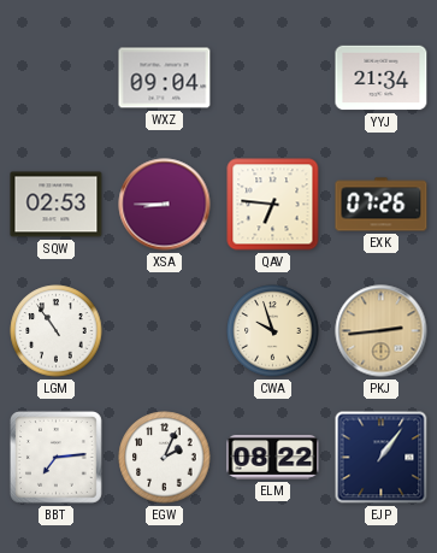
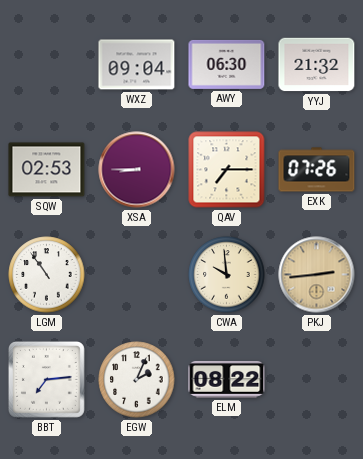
AWY: none -> 06:30
YYJ: 21:34 -> 21:32
QAV: 6:46 -> 7:15
CWA: 9:57 -> 9:59
EJP: 1:06 -> none
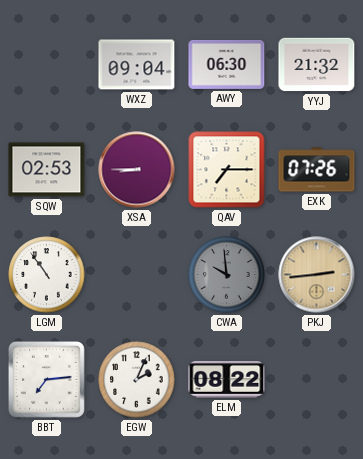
CWA dial: cream -> grey
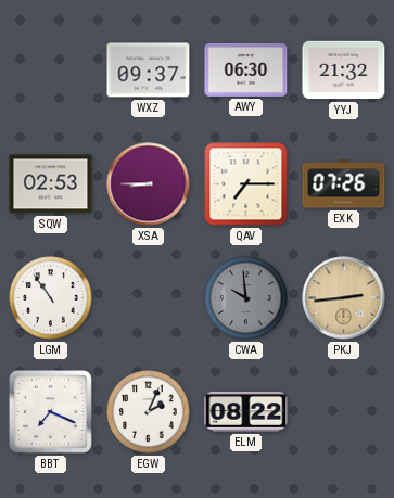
WXZ: 09:04 -> 09:37
BBT: 7:14 -> 7:19
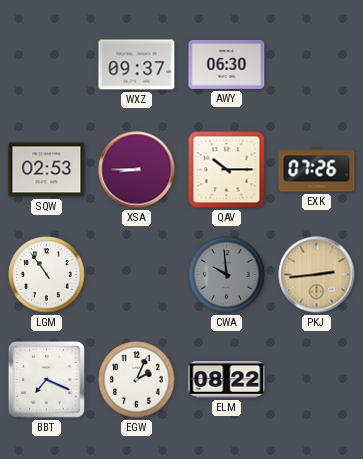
YYJ: 21:32 -> none
QAV: 7:15 -> 10:15
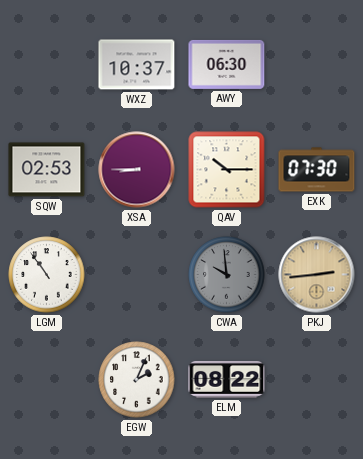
WXZ: 09:37 -> 10:37
EXK: 07:26 -> 07:30
BBT: 7:19 -> none
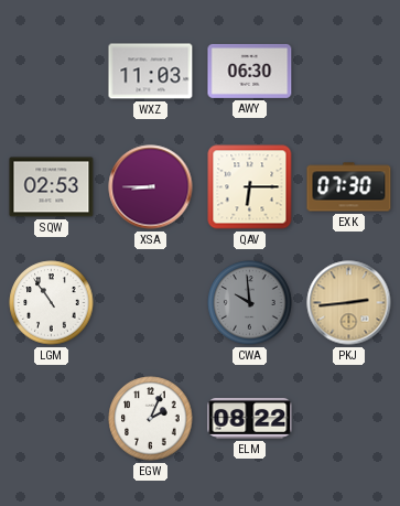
WXZ: 10:37 -> 11:03
QAV: 10:15 -> 6:15
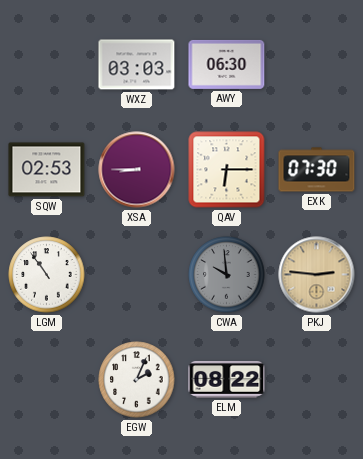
WXZ: 11:03 -> 03:03
PKJ: 2:44 -> 2:46
